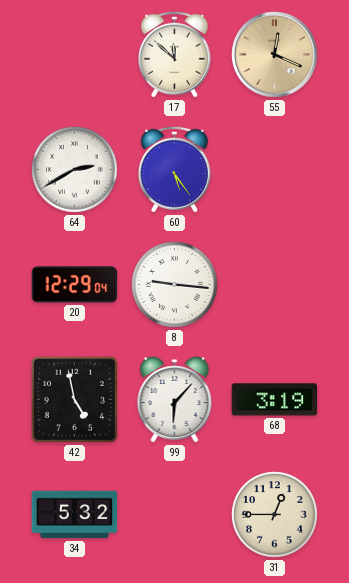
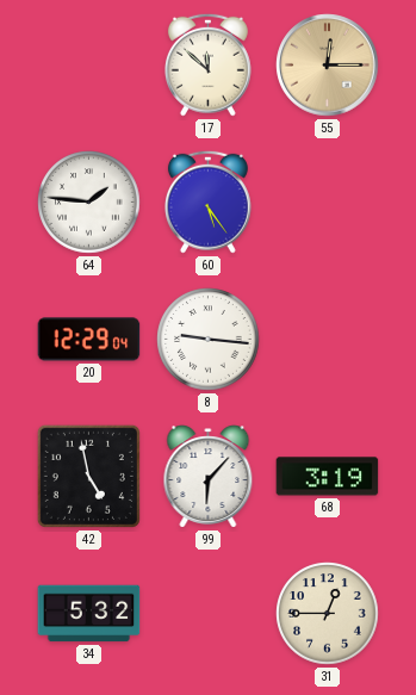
55: 12:19 -> 12:15
64: 2:40 -> 1:46
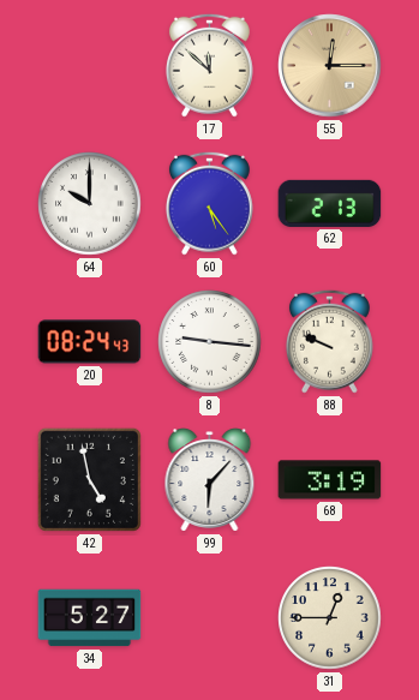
64: 1:46 -> 10:00
62: none -> 2:13
20: 12:29 -> 08:24
88: none -> 9:49
34: 5:32 -> 5:27
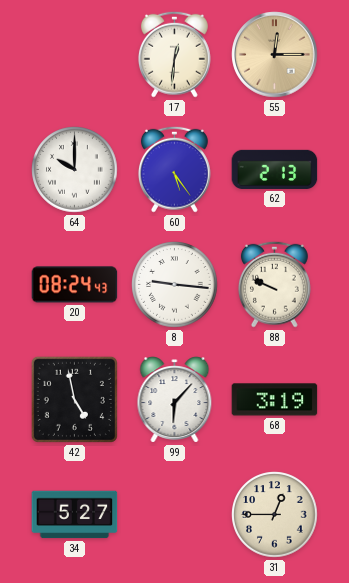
17: 11:52 -> 12:31
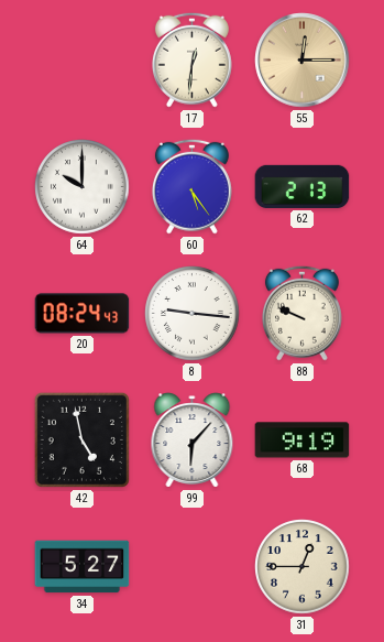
68: 3:19 -> 9:19
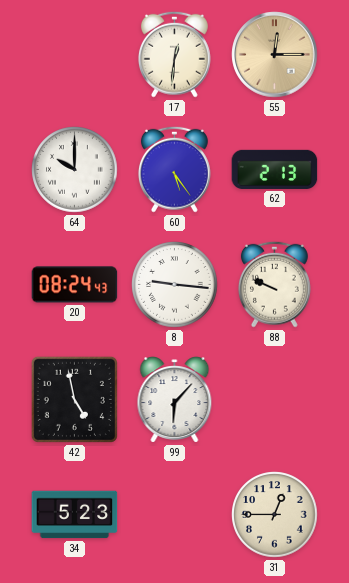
68: 9:19 -> none
34: 5:27 -> 5:23
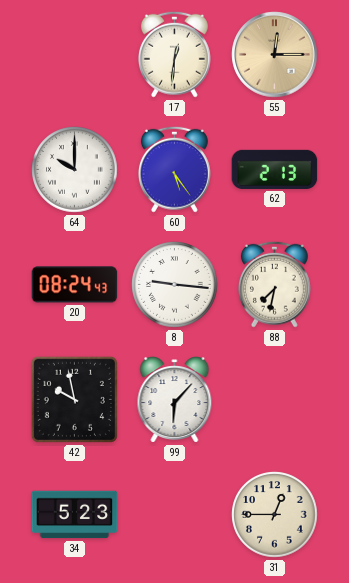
88: 9:49 -> 7:32
42: 4:58 -> 9:58
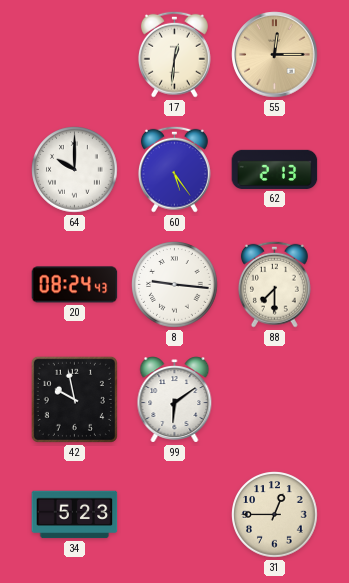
88: 7:32 -> 7:30
99: 6:07 -> 6:09
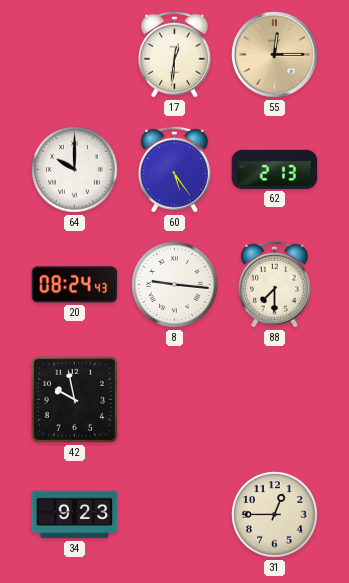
99: 6:09 -> none
34: 5:23 -> 9:23
